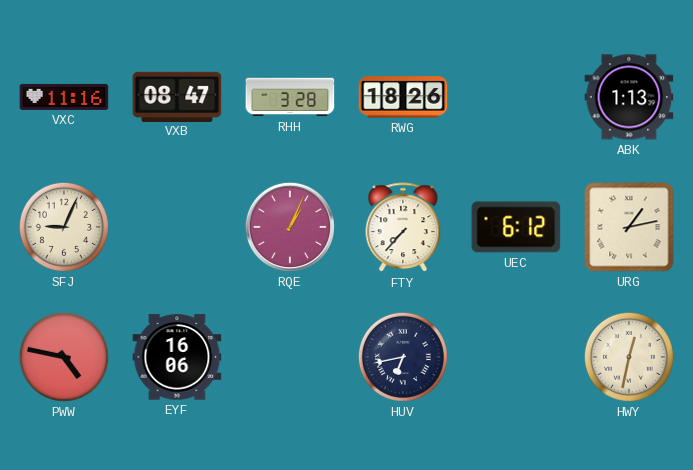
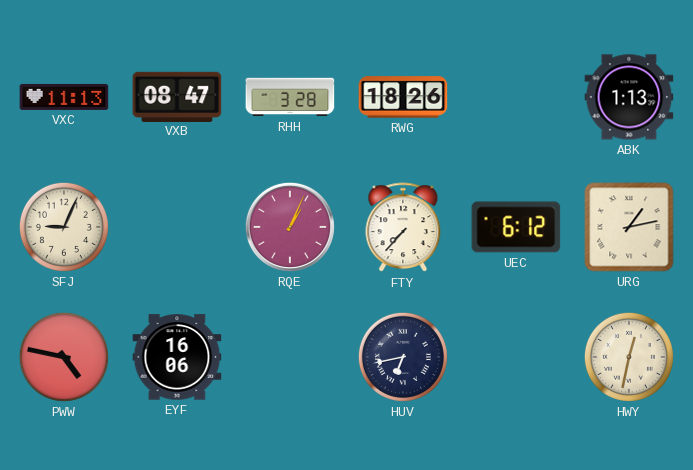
VXC: 11:16 -> 11:13
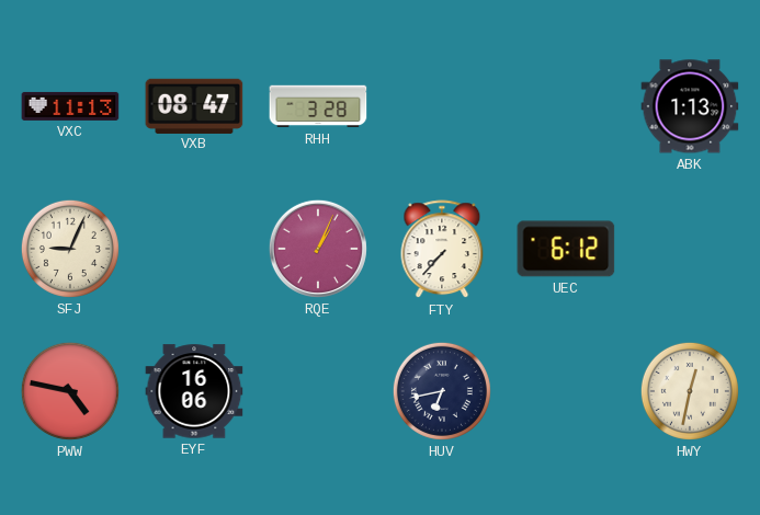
RWG: 18:26 -> none
URG: 1:13 -> none
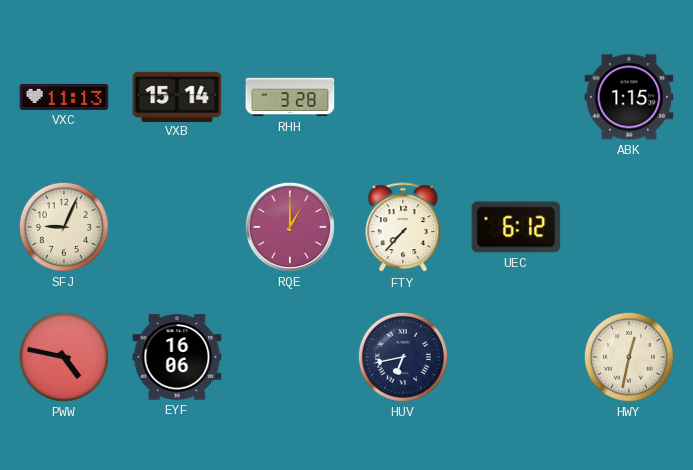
VXB: 08:47 -> 15:14
ABK: 1:13 -> 1:15
RQE: 1:04 -> 1:00
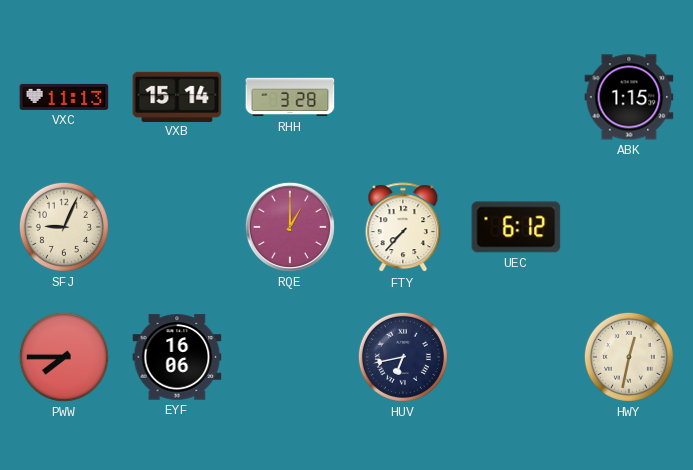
PWW: 4:47 -> 7:45
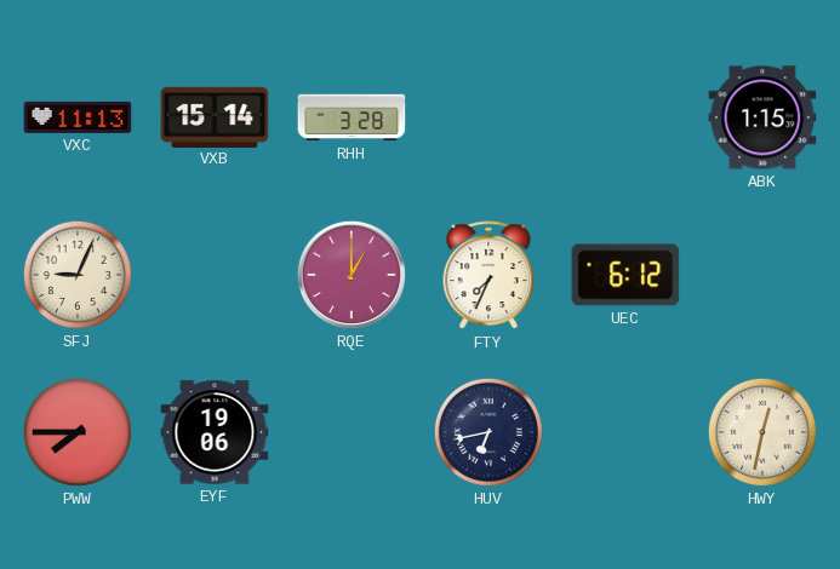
FTY: 7:37 -> 7:34
EYF: 16:06 -> 19:06
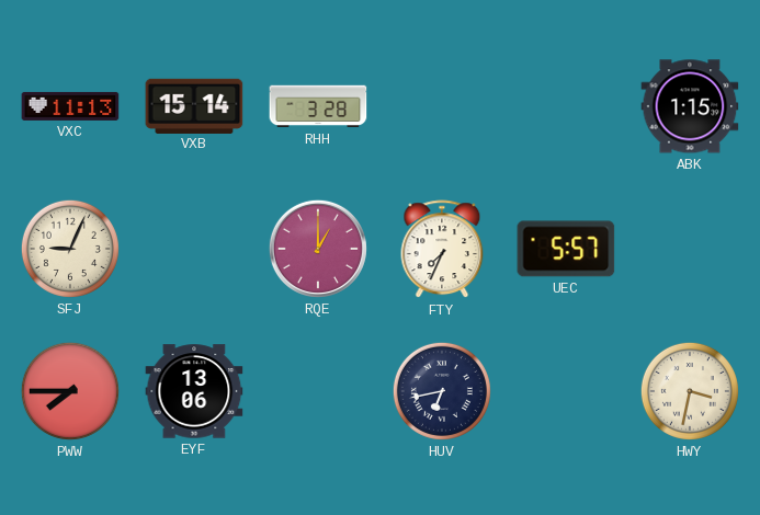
UEC: 6:12 -> 5:57
EYF: 19:06 -> 13:06
HWY: 12:32 -> 3:32
